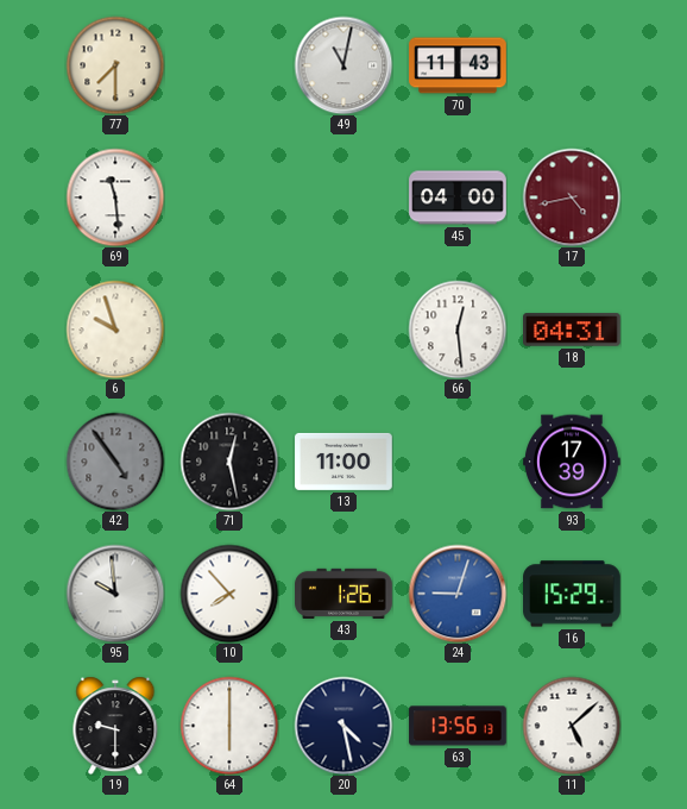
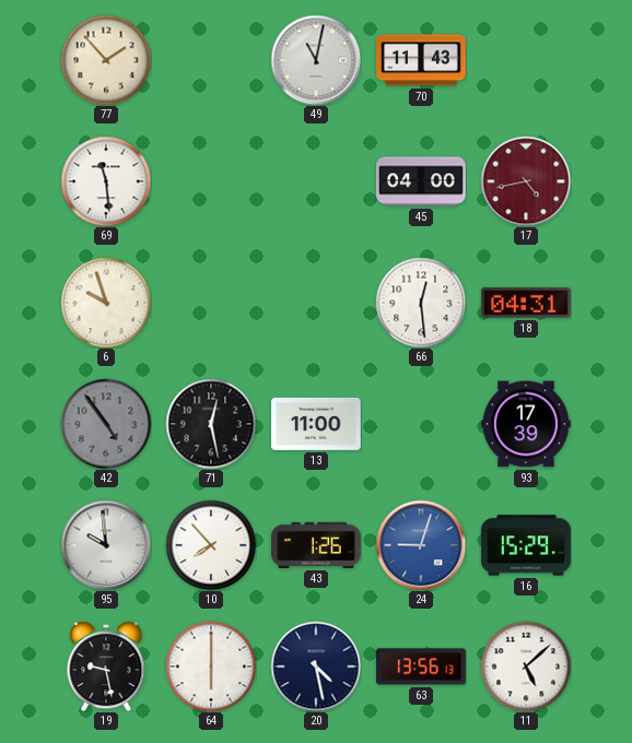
77: 7:30 -> 1:53
19: 9:30 -> 9:28
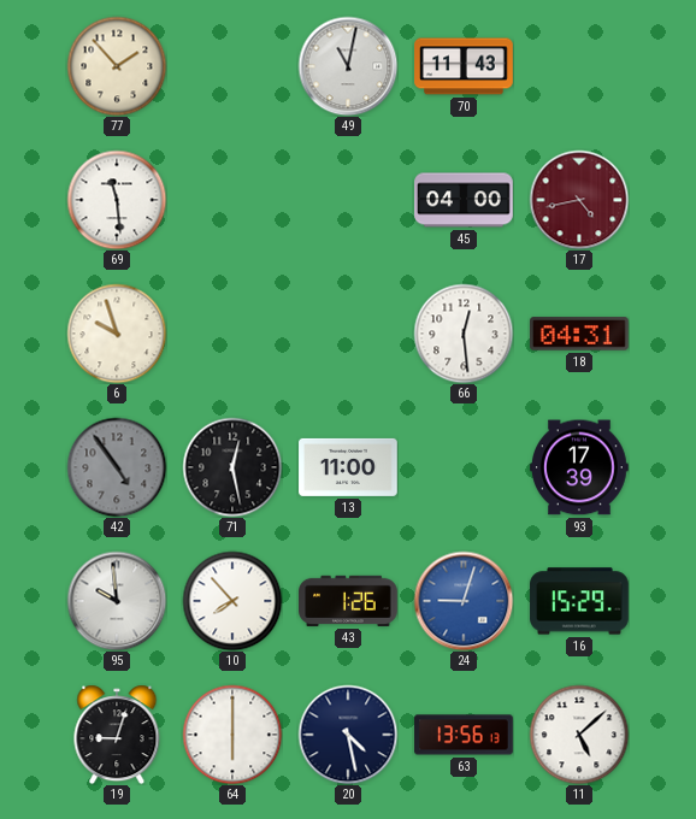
19: 9:28 -> 9:03
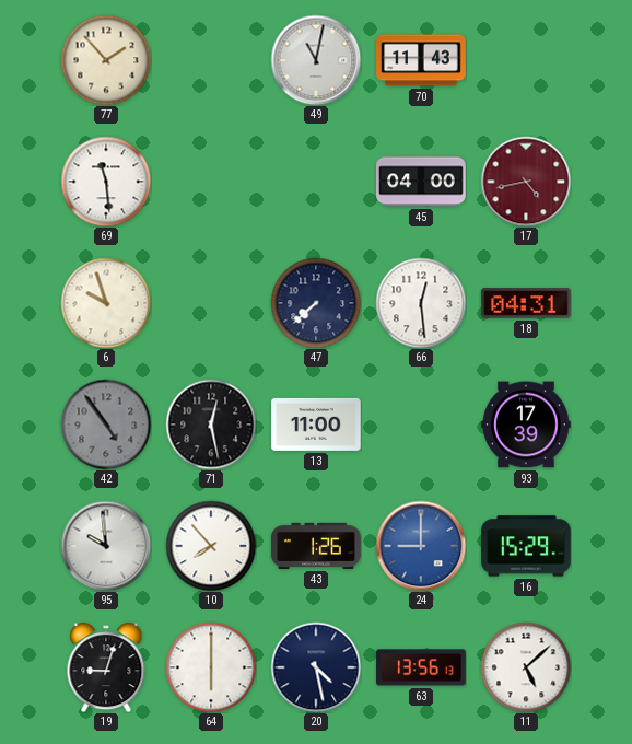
47: none -> 7:38
24: 9:03 -> 9:00
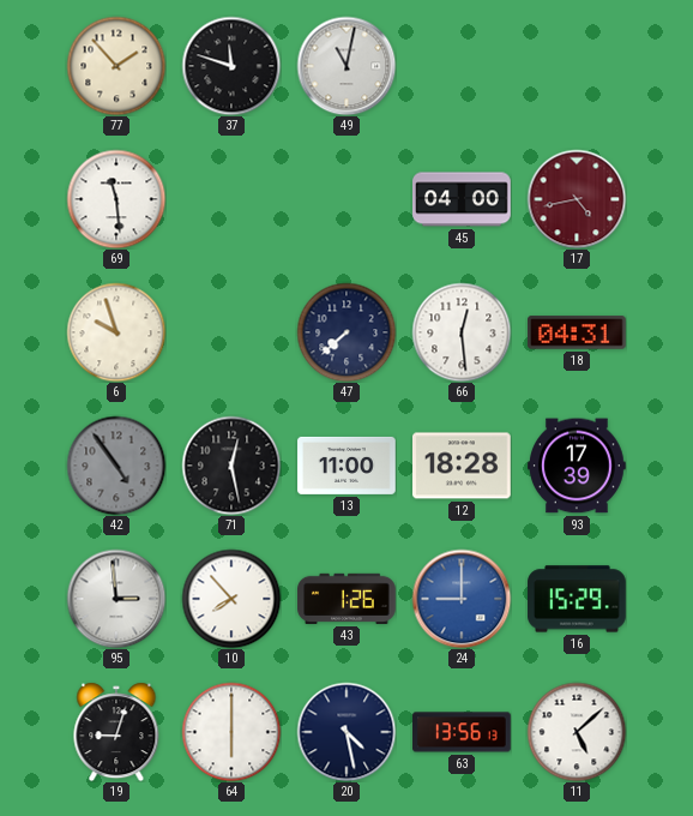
37: none -> 11:48
70: 11:43 -> none
12: none -> 18:28
95: 9:59 -> 2:59
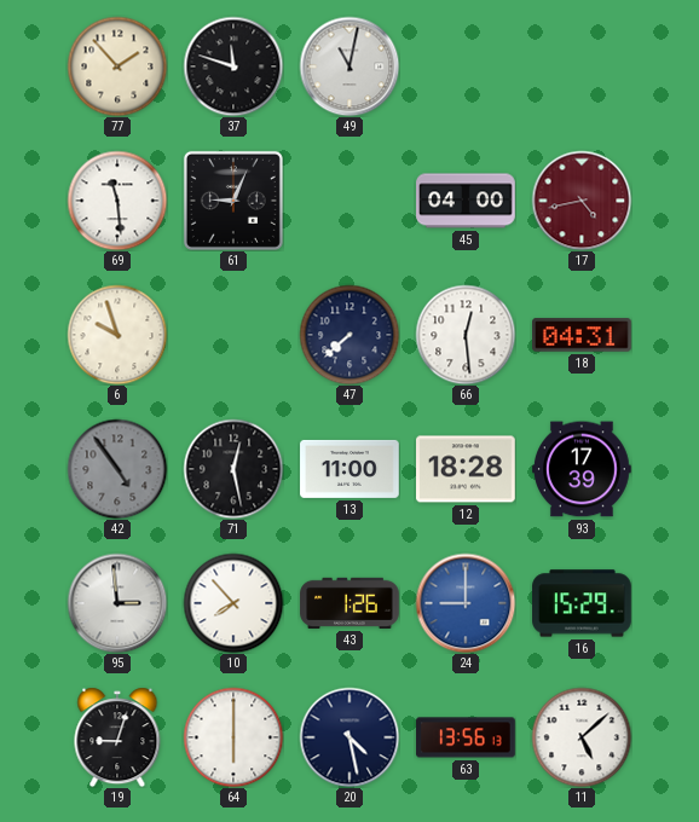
61: none -> 9:04
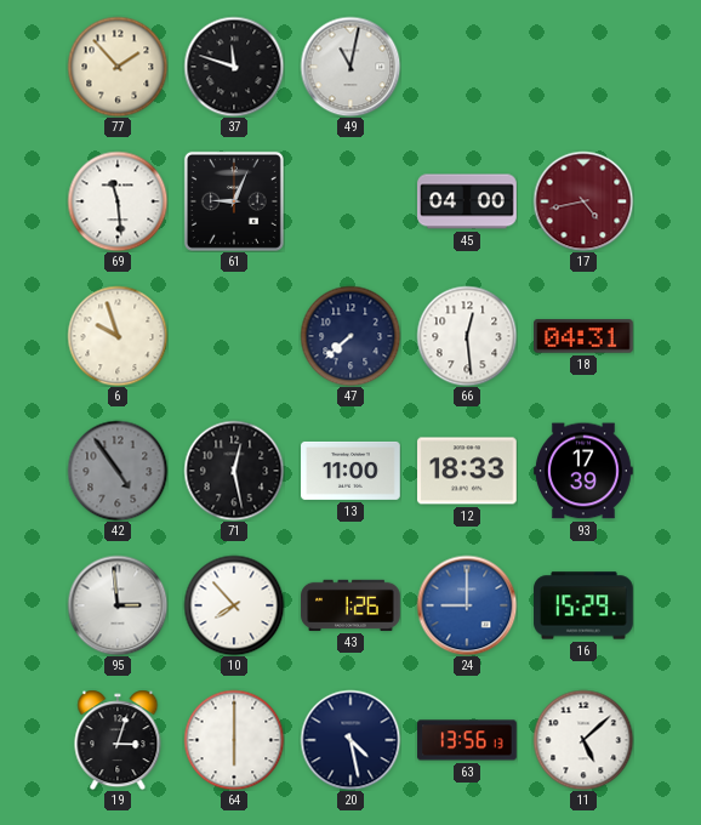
12: 18:28 -> 18:33
19: 9:03 -> 3:03
